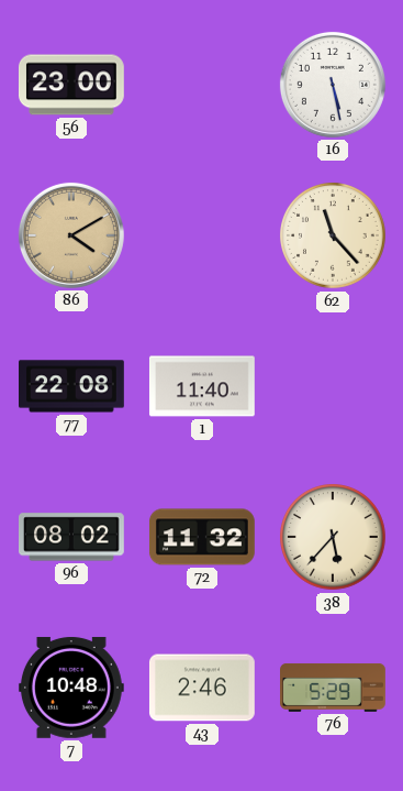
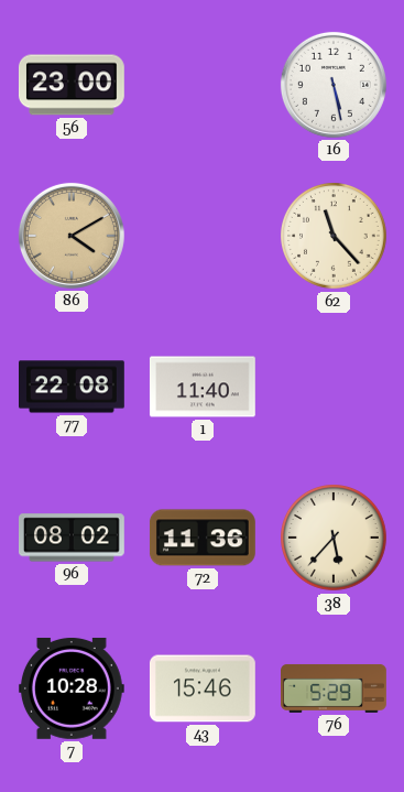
72: 11:32 -> 11:36
7: 10:48 -> 10:28
43: 2:46 -> 15:46
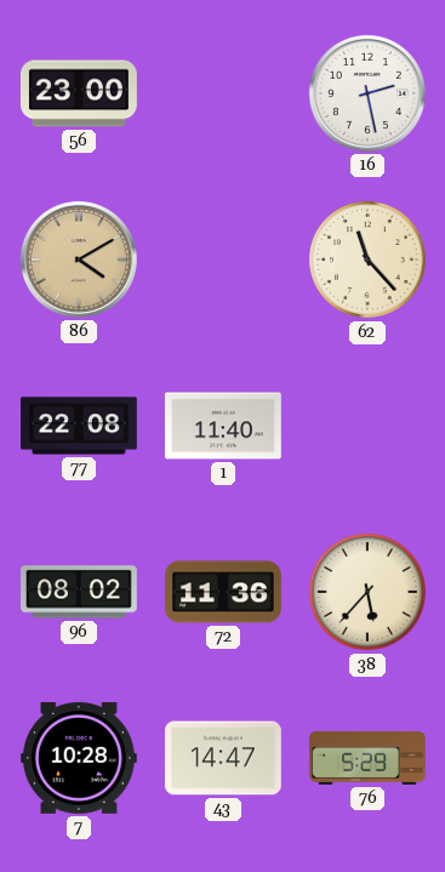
16: 5:28 -> 2:28
43: 15:46 -> 14:47
